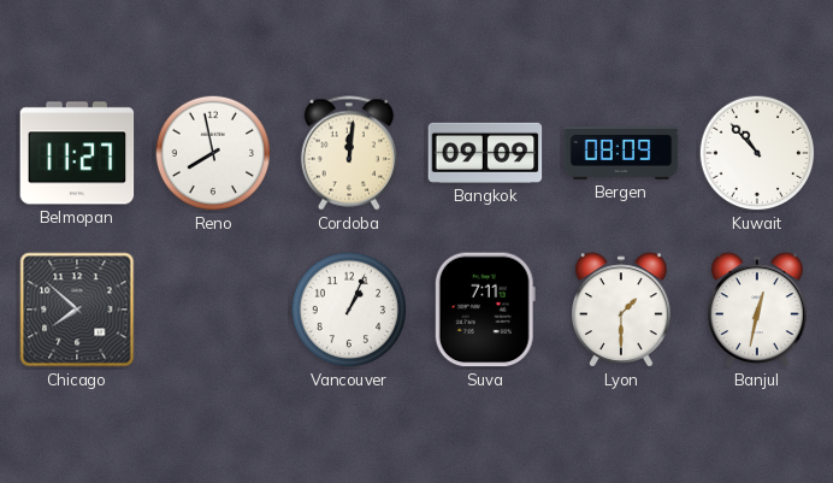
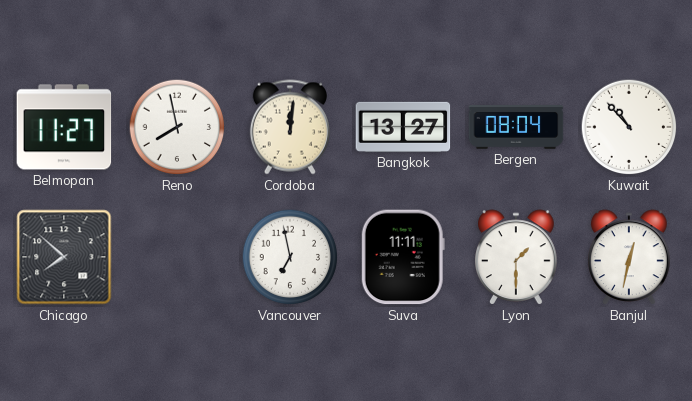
Bangkok: 09:09 -> 13:27
Bergen: 08:09 -> 08:04
Vancouver: 1:04 -> 6:58
Suva: 7:11 -> 11:11
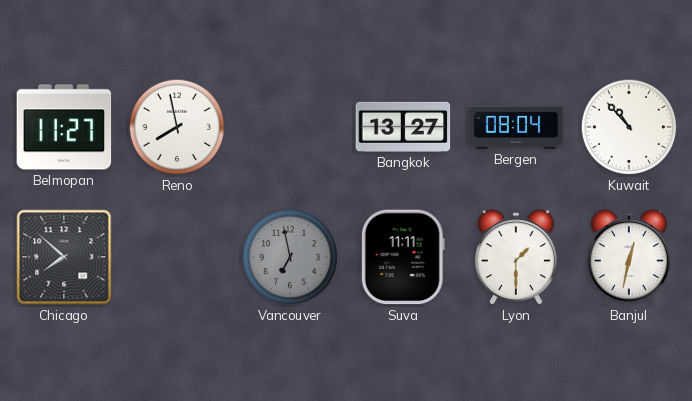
Cordoba: 12:01 -> none
Vancouver dial: white -> grey
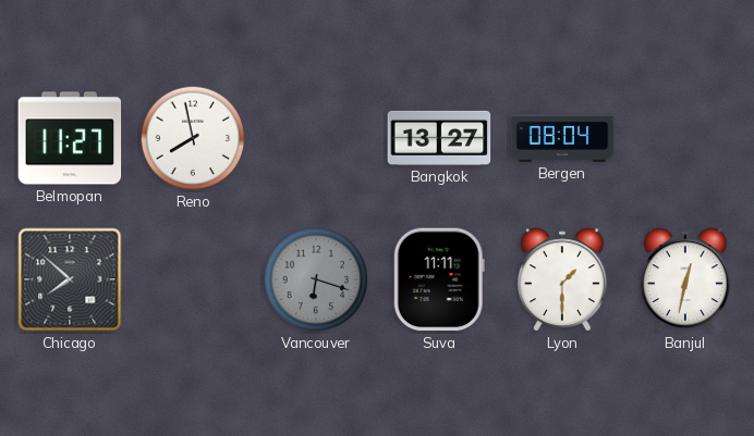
Kuwait: 10:53 -> none
Vancouver: 6:58 -> 6:18
